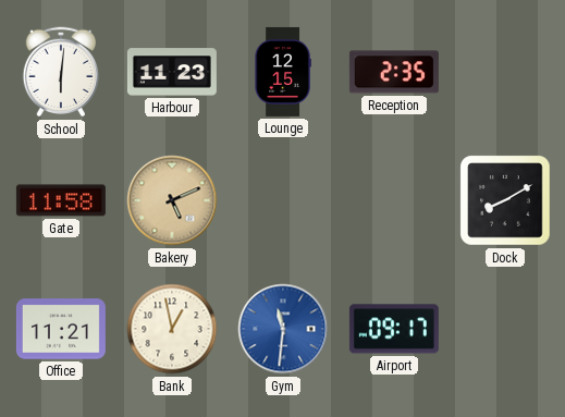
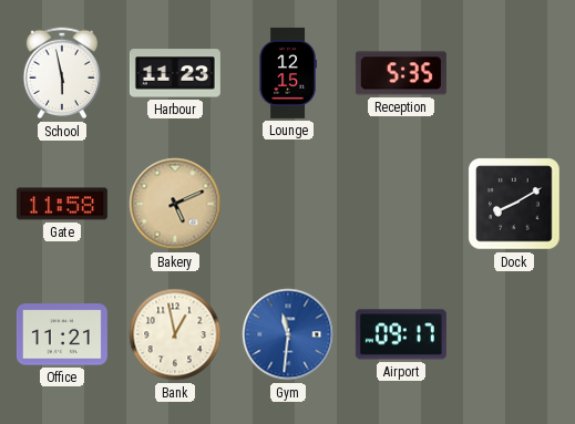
School: 6:01 -> 5:58
Reception: 2:35 -> 5:35
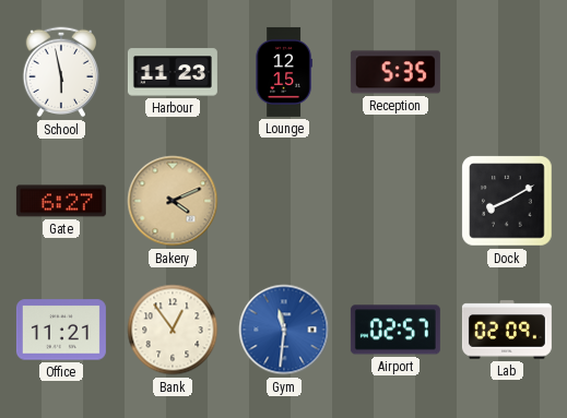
Gate: 11:58 -> 6:27
Bakery: 5:11 -> 4:11
Bank: 12:58 -> 12:54
Airport: 09:17 -> 02:57
Lab: none -> 02:09
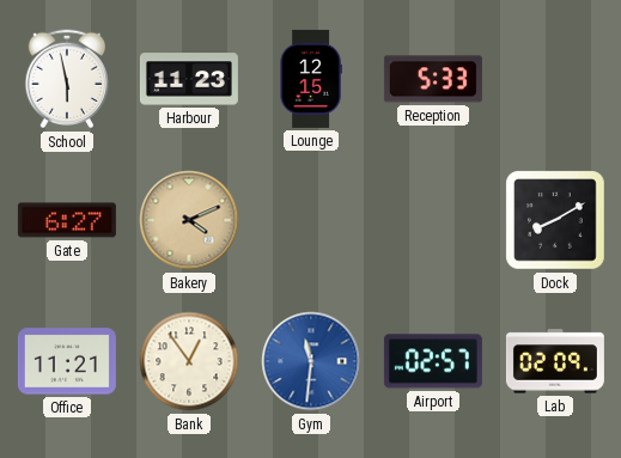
Reception: 5:35 -> 5:33
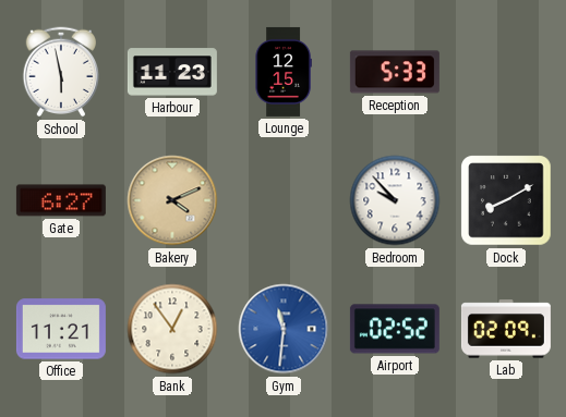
Bedroom: none -> 9:53
Airport: 02:57 -> 02:52
